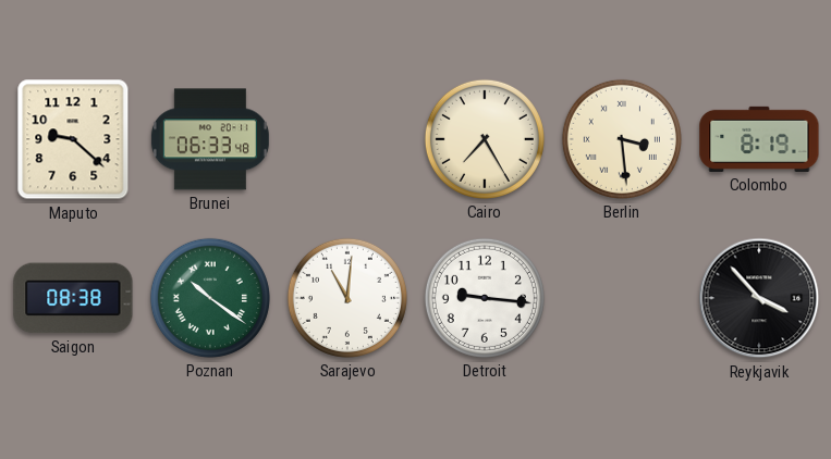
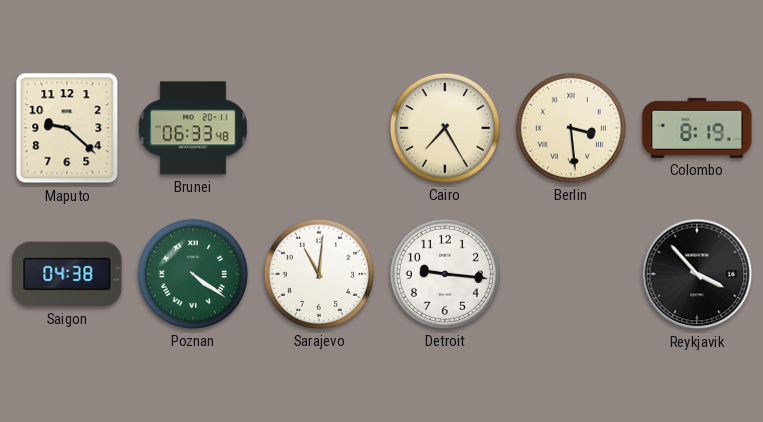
Saigon: 08:38 -> 04:38
Poznan: 10:21 -> 4:21
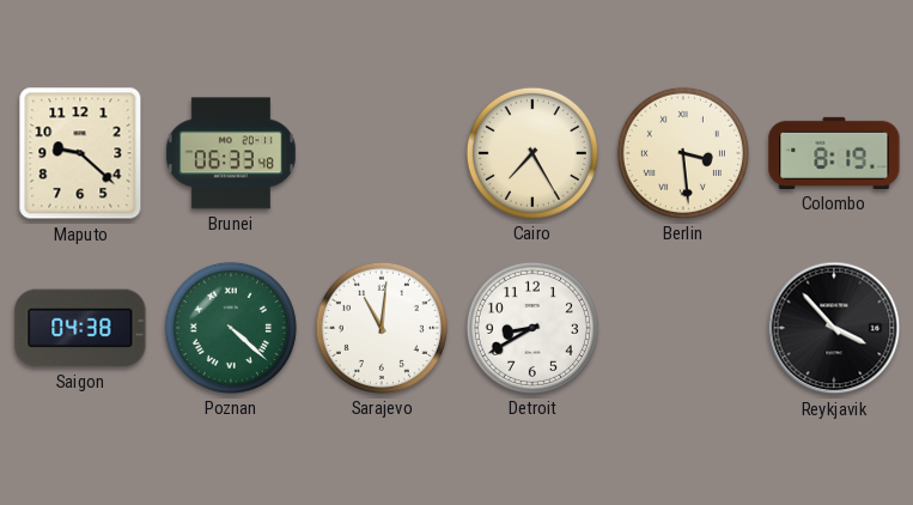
Poznan: 4:21 -> 4:22
Detroit: 9:16 -> 8:40
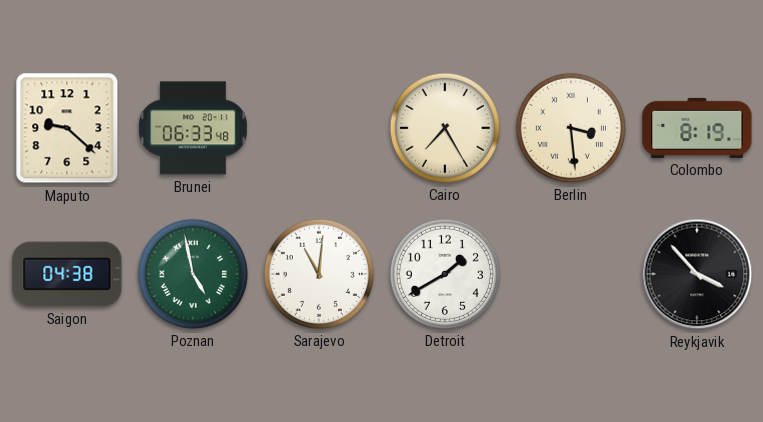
Poznan: 4:22 -> 4:58
Detroit: 8:40 -> 1:40
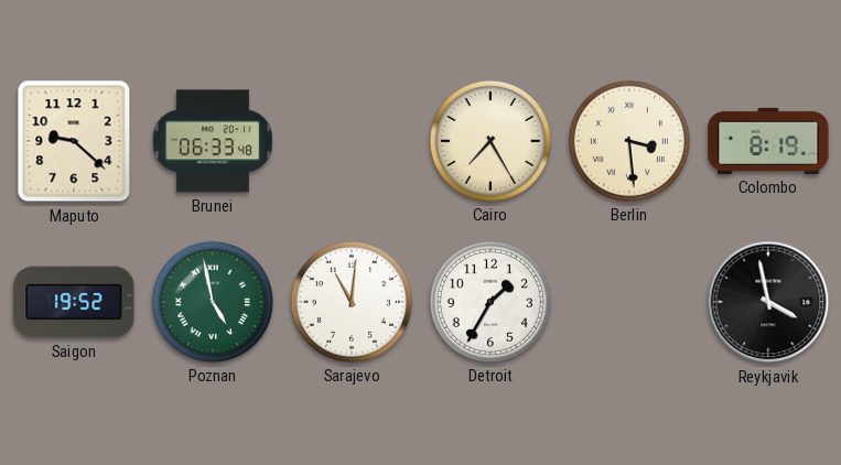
Saigon: 04:38 -> 19:52
Detroit: 1:40 -> 1:35
Reykjavik: 3:53 -> 3:58
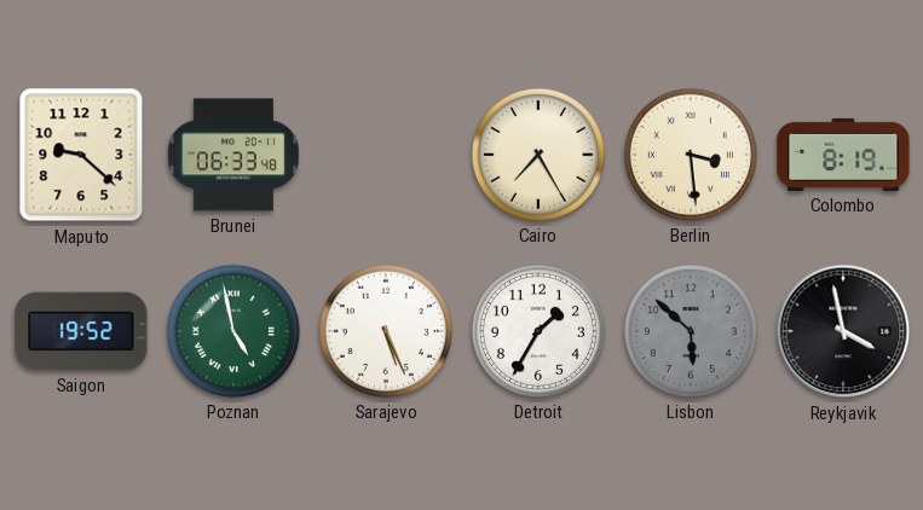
Sarajevo: 11:01 -> 5:26
Lisbon: none -> 5:52
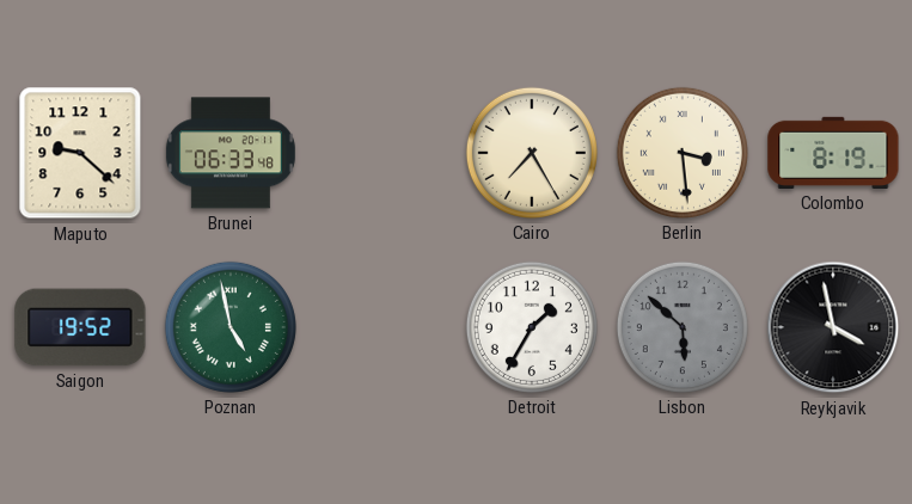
Sarajevo: 5:26 -> none
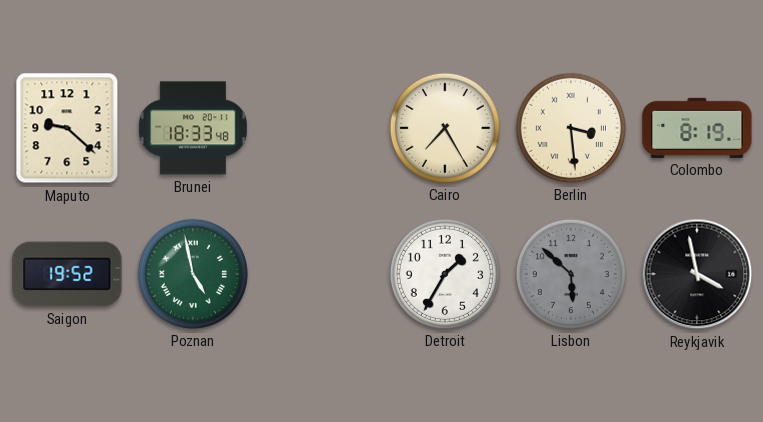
Brunei: 06:33 -> 18:33
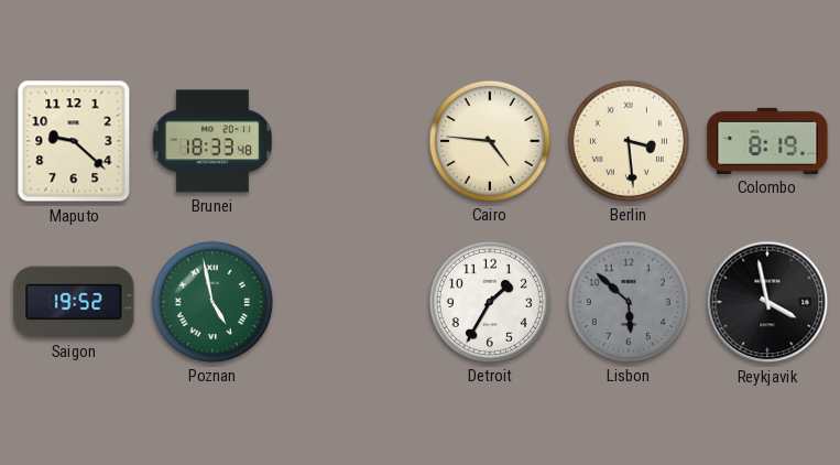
Cairo: 7:25 -> 4:46
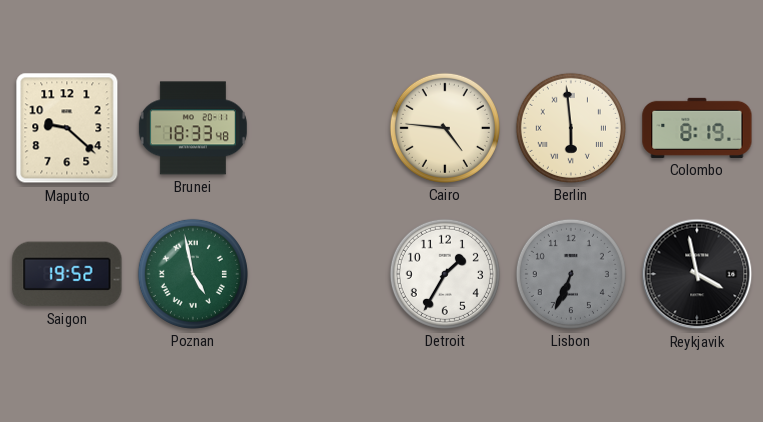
Berlin: 3:29 -> 5:59
Lisbon: 5:52 -> 6:34
